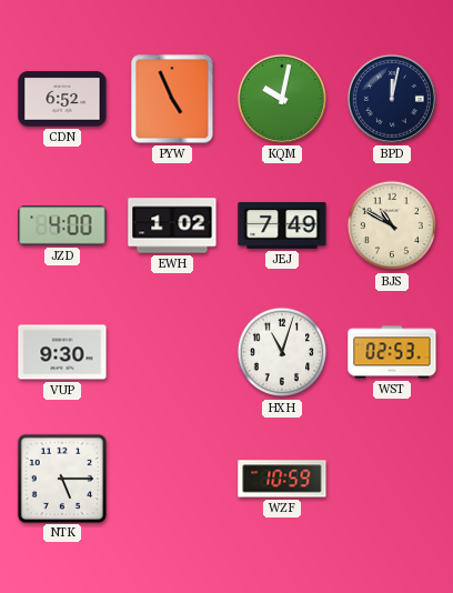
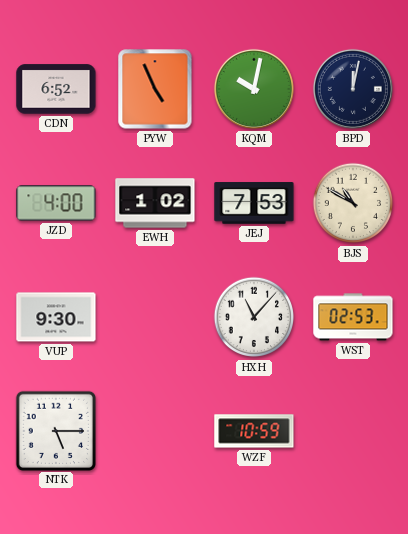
JEJ: 7:49 -> 7:53
HXH: 11:03 -> 11:07
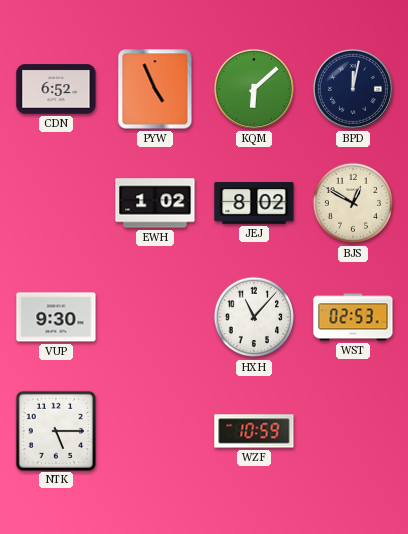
KQM: 10:02 -> 6:08
JZD: 4:00 -> none
JEJ: 7:53 -> 8:02
BJS: 10:50 -> 12:50
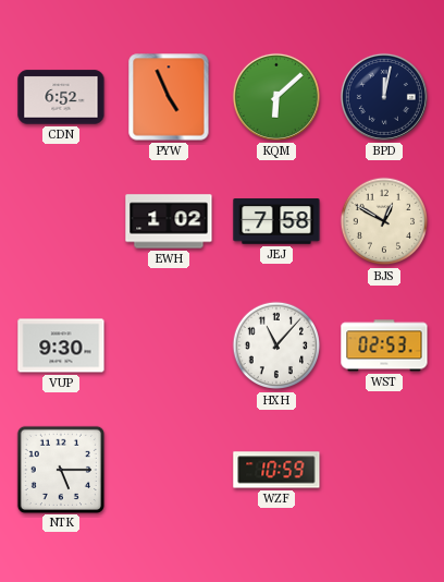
JEJ: 8:02 -> 7:58
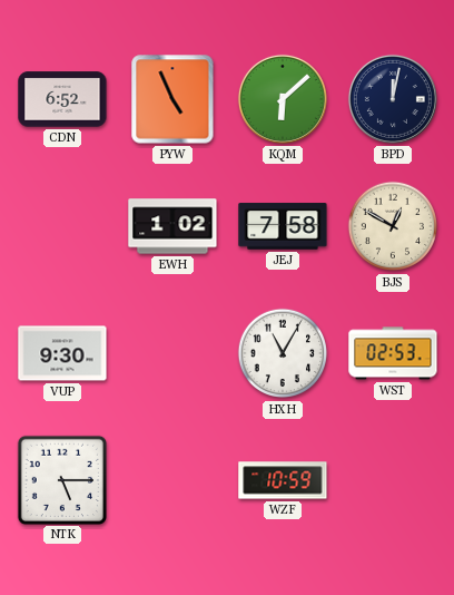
HXH: 11:07 -> 11:05
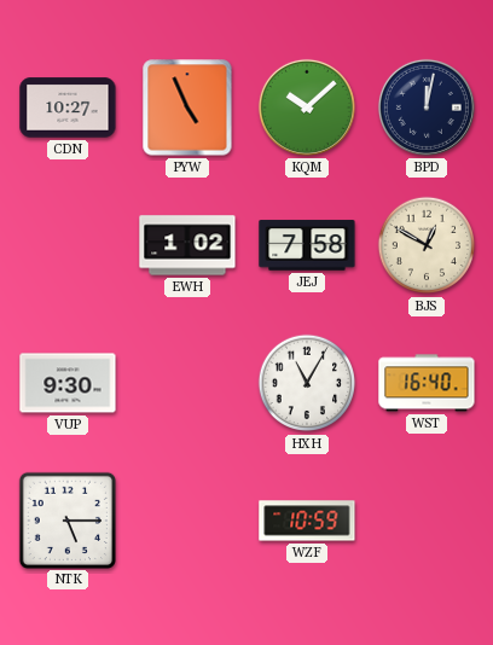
CDN: 6:52 -> 10:27
KQM: 6:08 -> 10:08
WST: 02:53 -> 16:40
